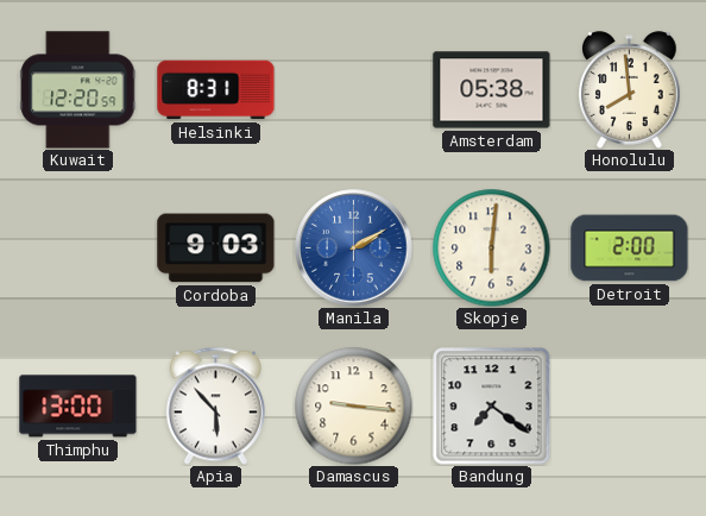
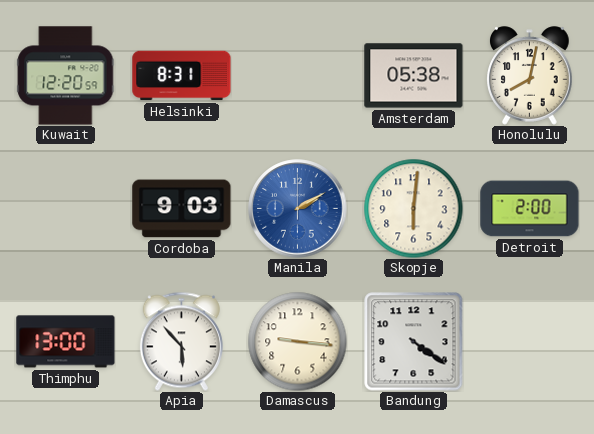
Honolulu: 7:59 -> 8:02
Bandung: 7:21 -> 4:21
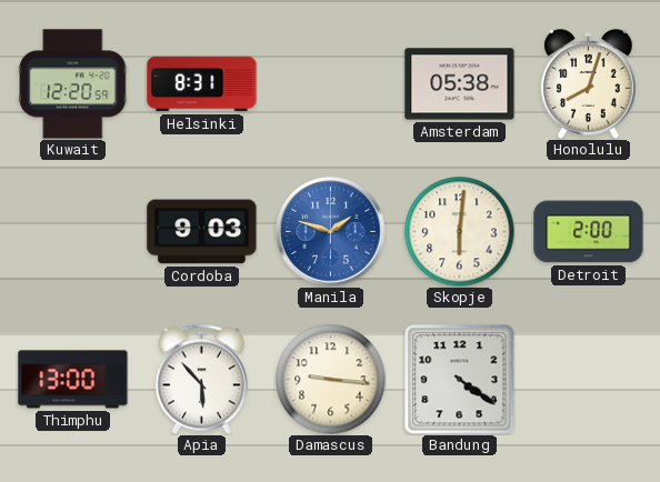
Honolulu: 8:02 -> 8:03
Manila: 2:10 -> 1:48
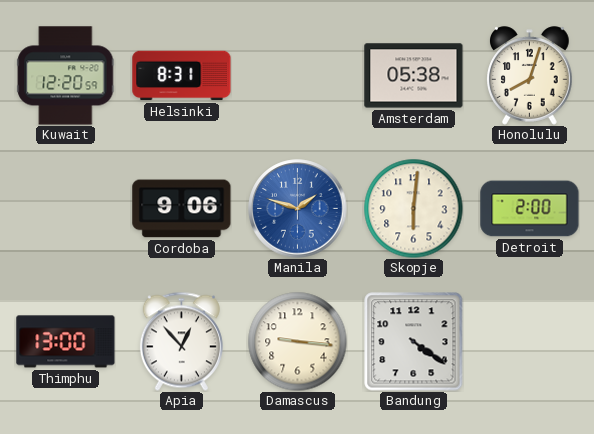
Cordoba: 9:03 -> 9:06
Apia: 5:53 -> 12:53
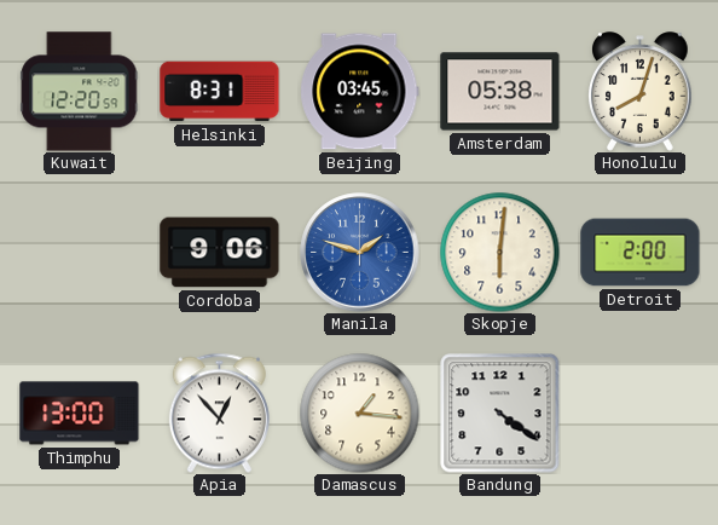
Beijing: none -> 03:45
Damascus: 9:16 -> 1:16
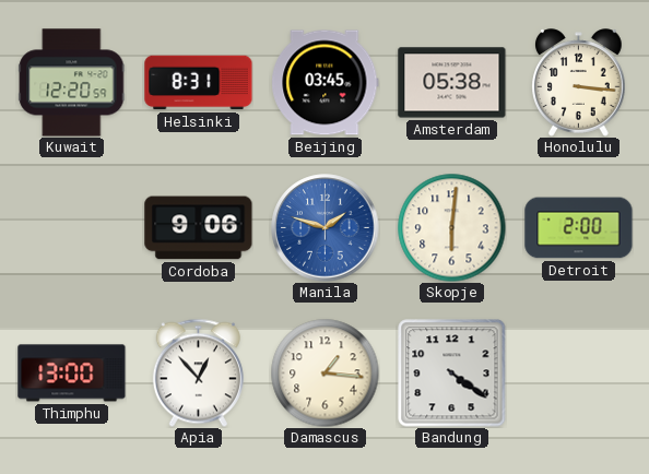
Honolulu: 8:03 -> 3:16
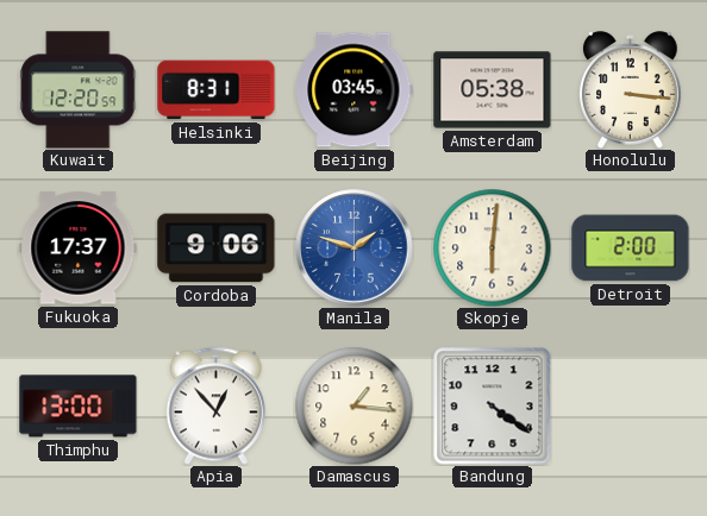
Fukuoka: none -> 17:37
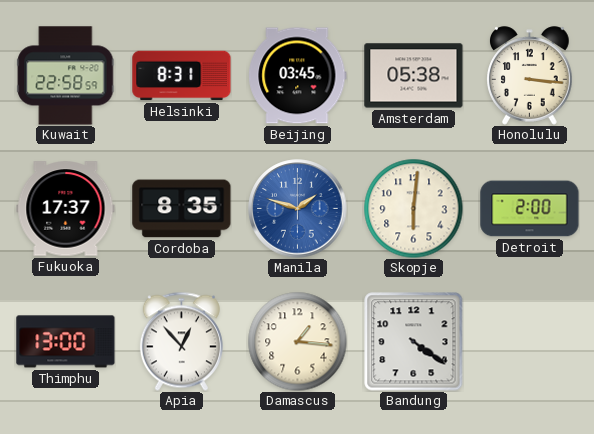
Kuwait: 12:20 -> 22:58
Cordoba: 9:06 -> 8:35
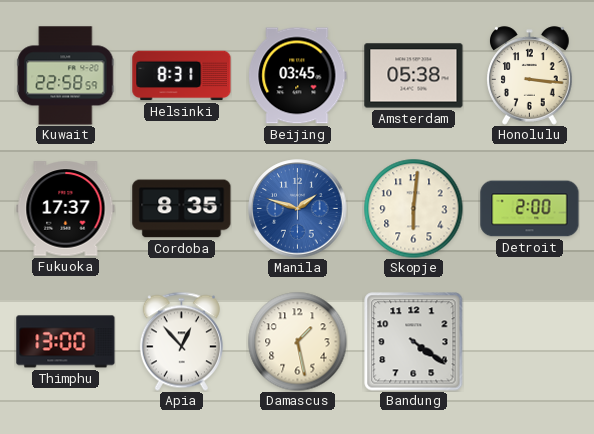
Damascus: 1:16 -> 1:28
